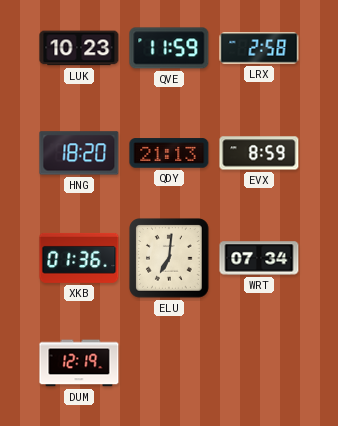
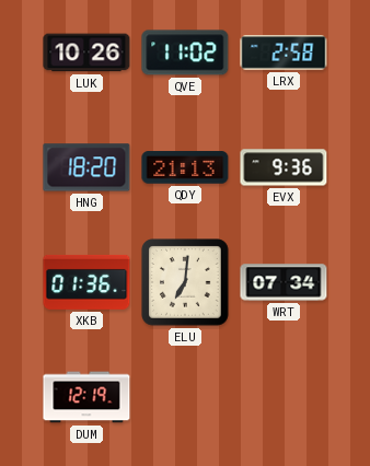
LUK: 10:23 -> 10:26
QVE: 11:59 -> 11:02
EVX: 8:59 -> 9:36
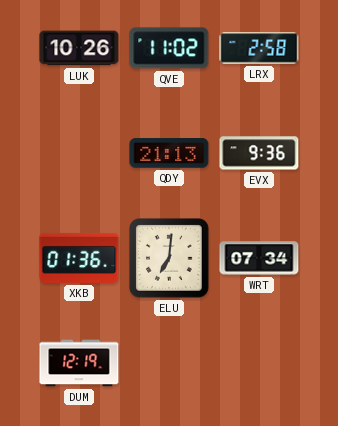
HNG: 18:20 -> none
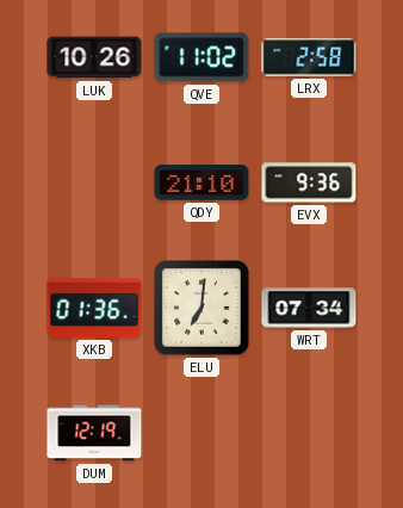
QDY: 21:13 -> 21:10
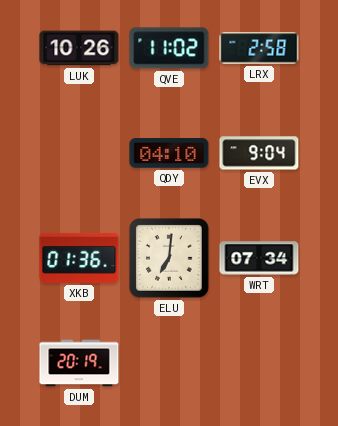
QDY: 21:10 -> 04:10
EVX: 9:36 -> 9:04
DUM: 12:19 -> 20:19
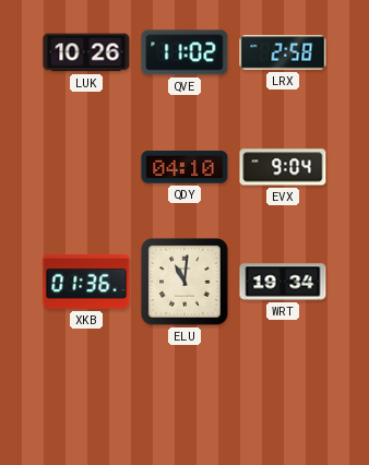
ELU: 7:01 -> 11:01
WRT: 07:34 -> 19:34
DUM: 20:19 -> none
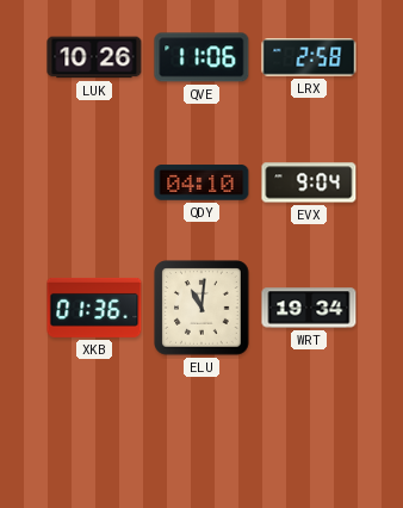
QVE: 11:02 -> 11:06
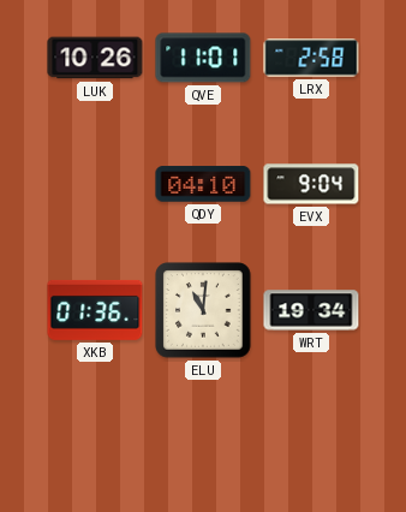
QVE: 11:06 -> 11:01
